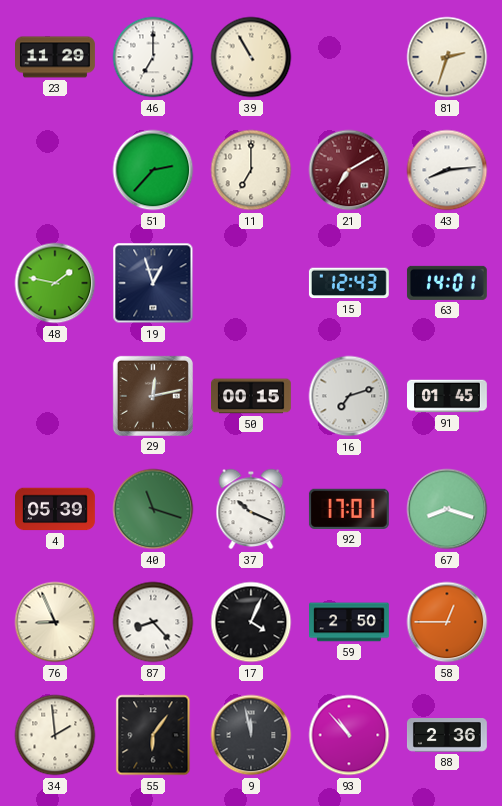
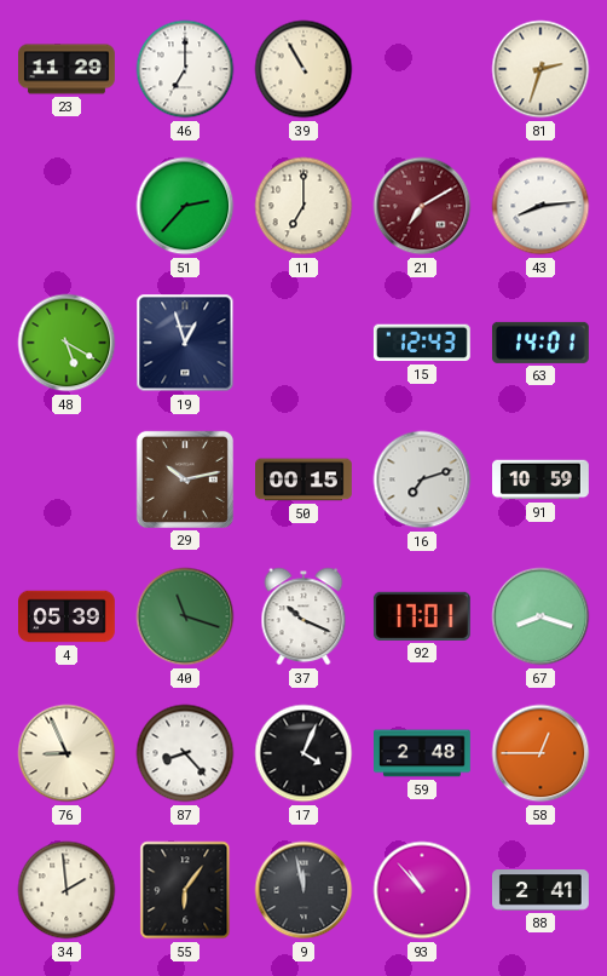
48: 1:47 -> 5:20
29: 12:13 -> 10:13
91: 01:45 -> 10:59
59: 2:50 -> 2:48
88: 2:36 -> 2:41
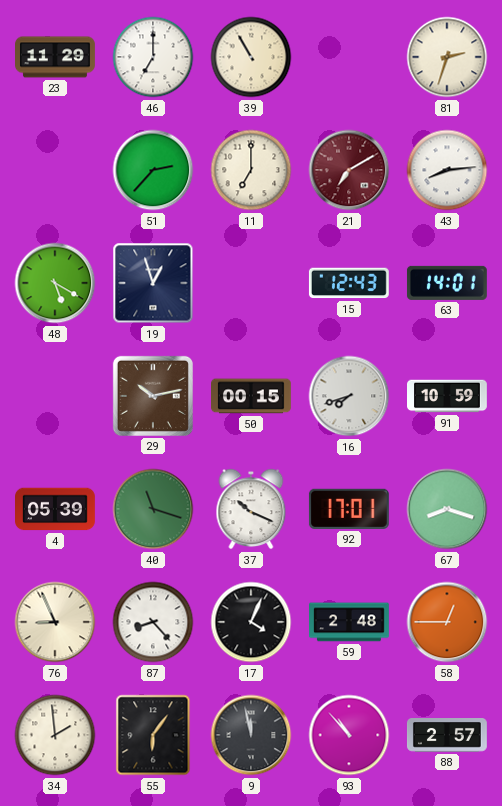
16: 7:12 -> 7:42
88: 2:41 -> 2:57
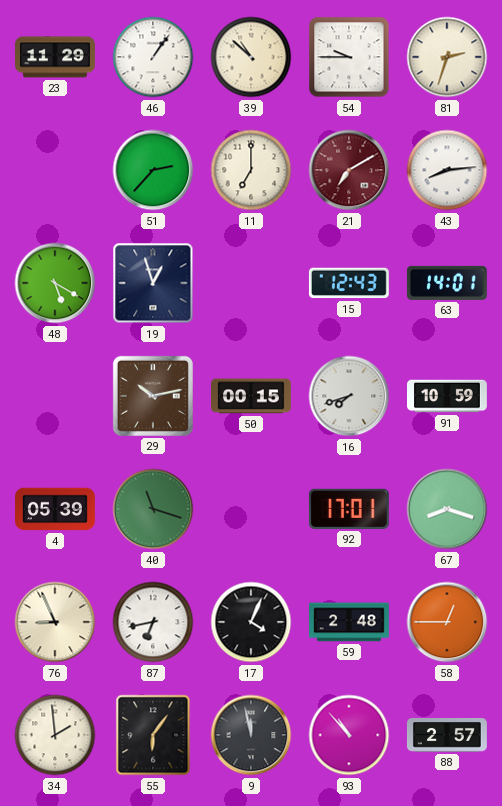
46: 7:00 -> 1:06
39: 10:55 -> 10:52
54: none -> 9:45
37: 10:19 -> none
87: 8:23 -> 6:43
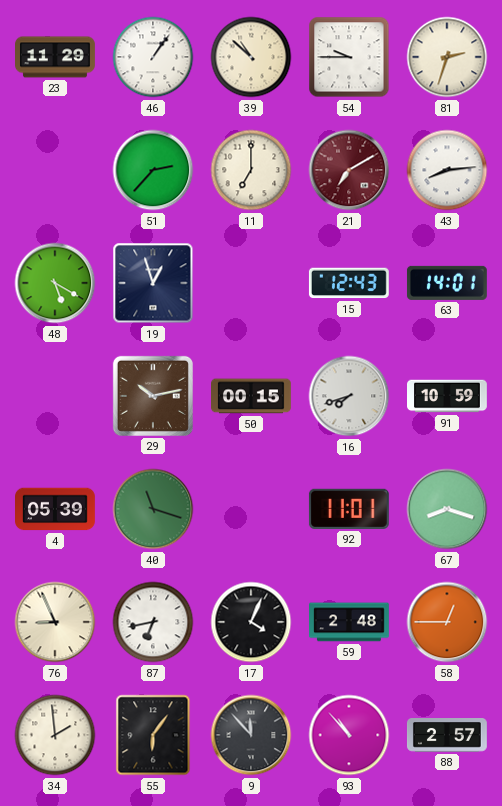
92: 17:01 -> 11:01
9: 11:58 -> 11:53
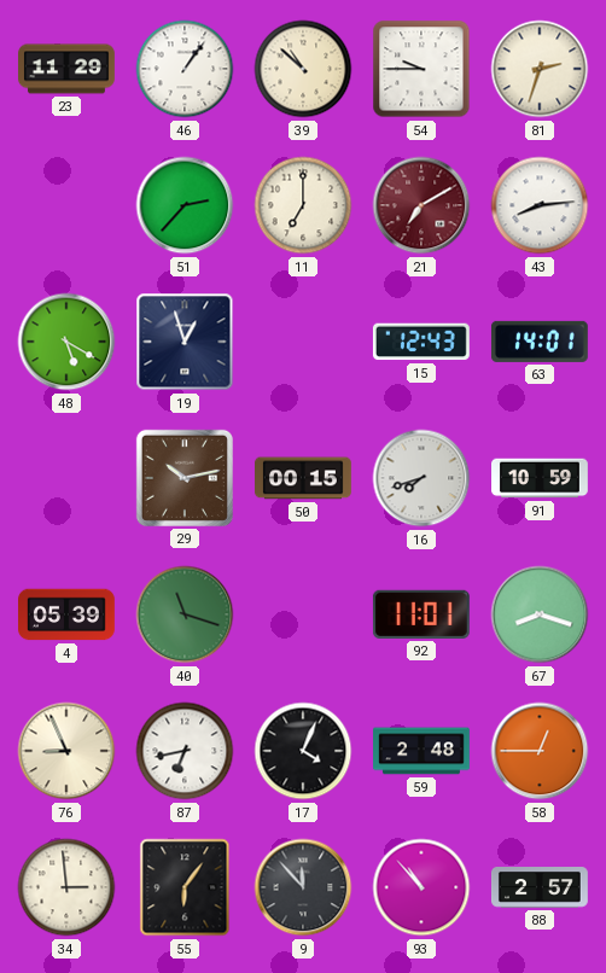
34: 1:59 -> 2:59
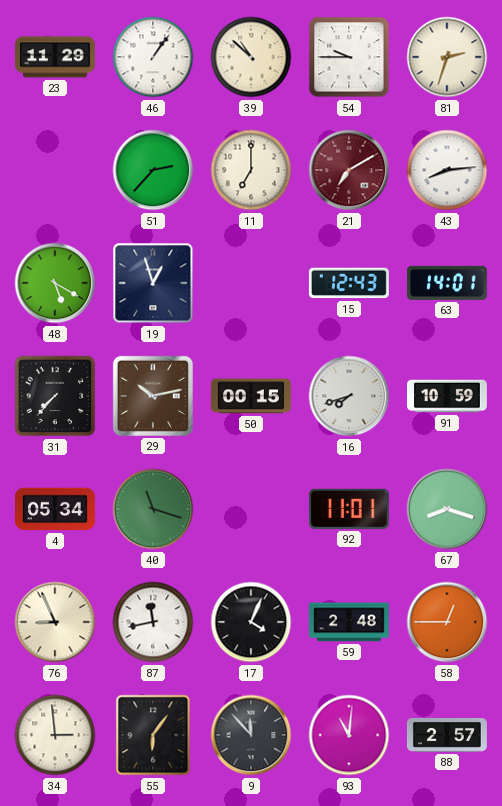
31: none -> 7:37
4: 05:39 -> 05:34
87: 6:43 -> 11:43
93: 10:53 -> 11:01
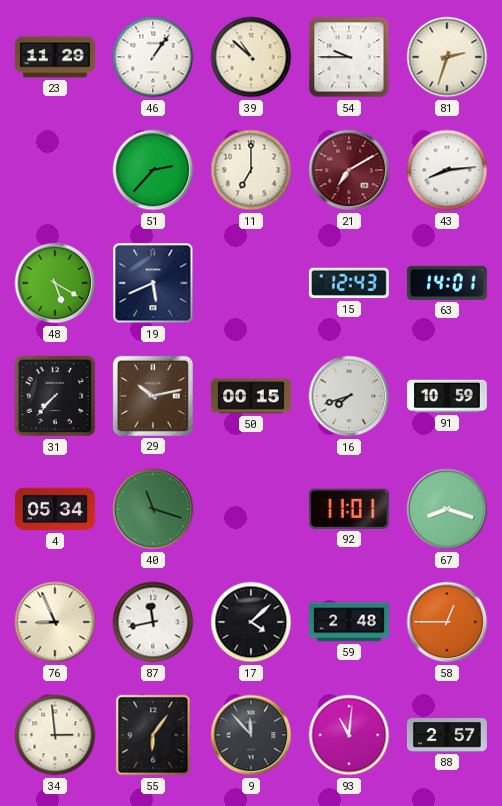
19: 12:57 -> 5:41
17: 4:04 -> 4:08
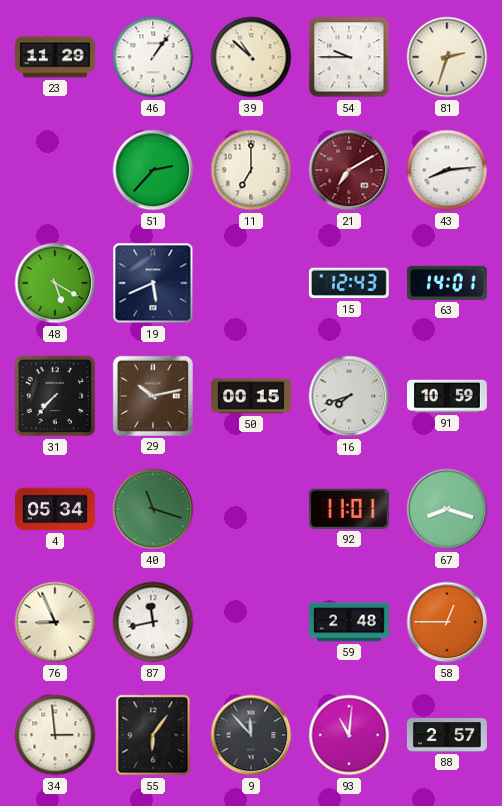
17: 4:08 -> none
